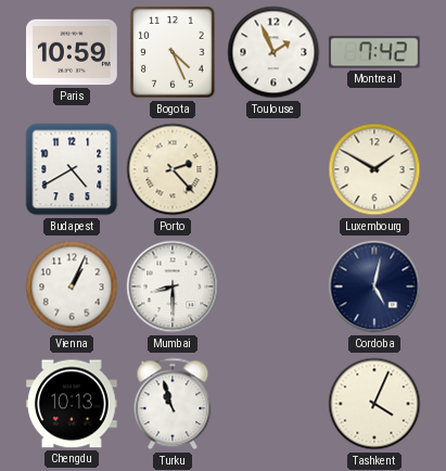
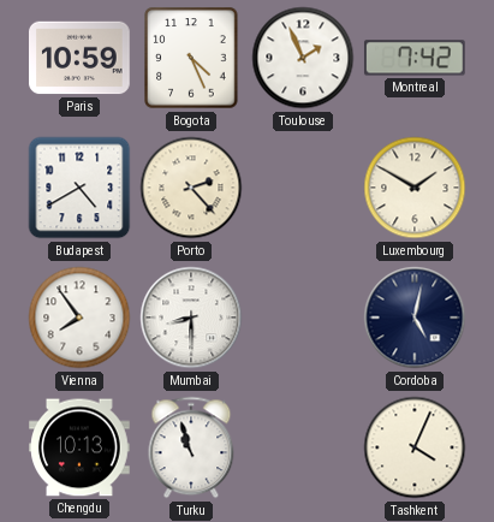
Vienna: 1:04 -> 7:54
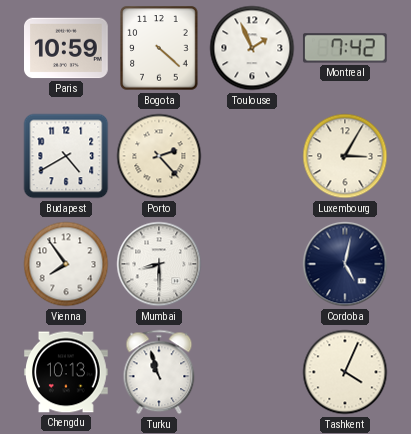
Bogota: 4:26 -> 4:22
Luxembourg: 1:50 -> 3:05
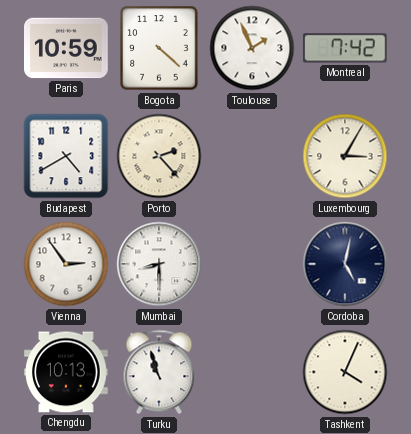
Vienna: 7:54 -> 2:54
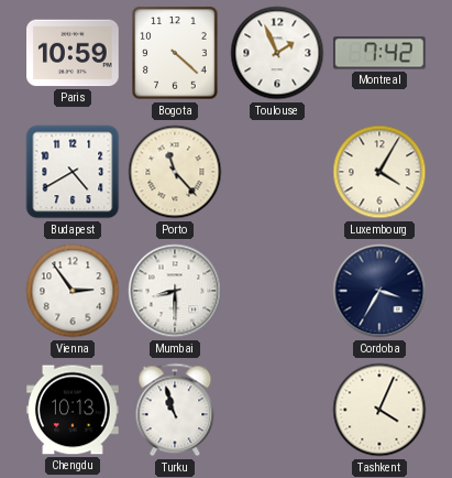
Porto: 2:23 -> 11:23
Luxembourg: 3:05 -> 4:05
Cordoba: 5:02 -> 3:35
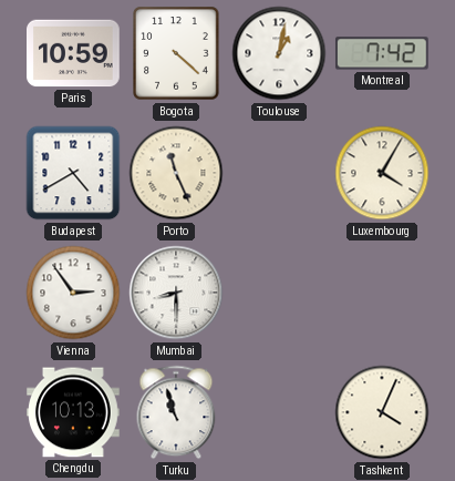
Toulouse: 1:56 -> 1:02
Porto: 11:23 -> 11:26
Cordoba: 3:35 -> none
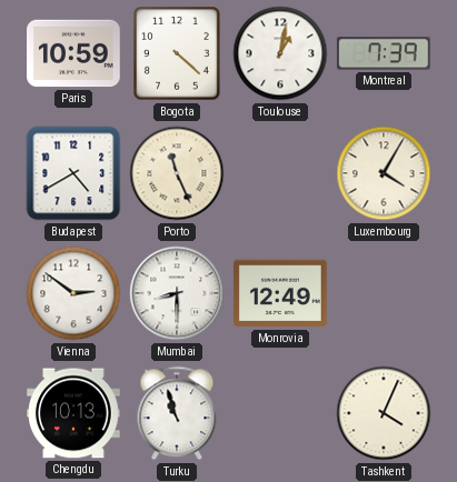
Montreal: 7:42 -> 7:39
Vienna: 2:54 -> 2:51
Monrovia: none -> 12:49
